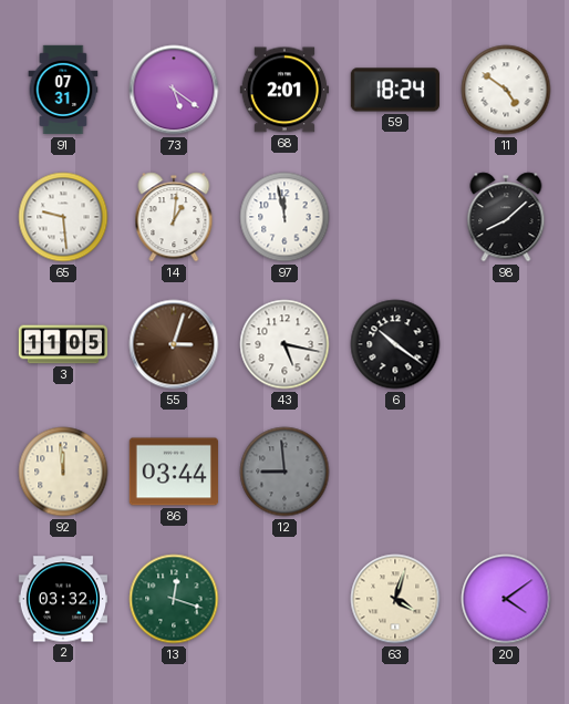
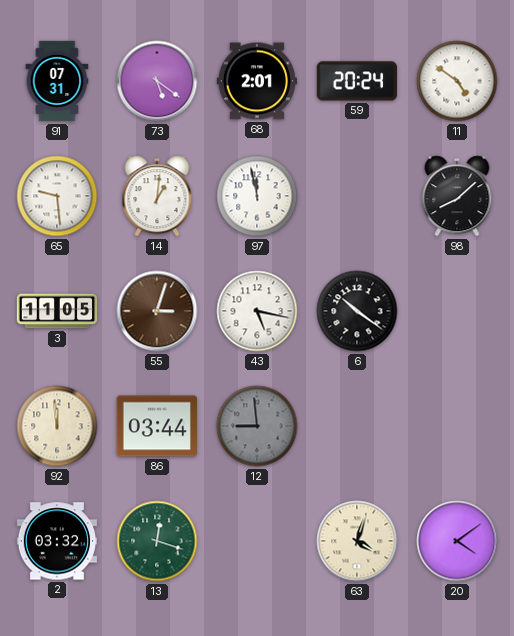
59: 18:24 -> 20:24
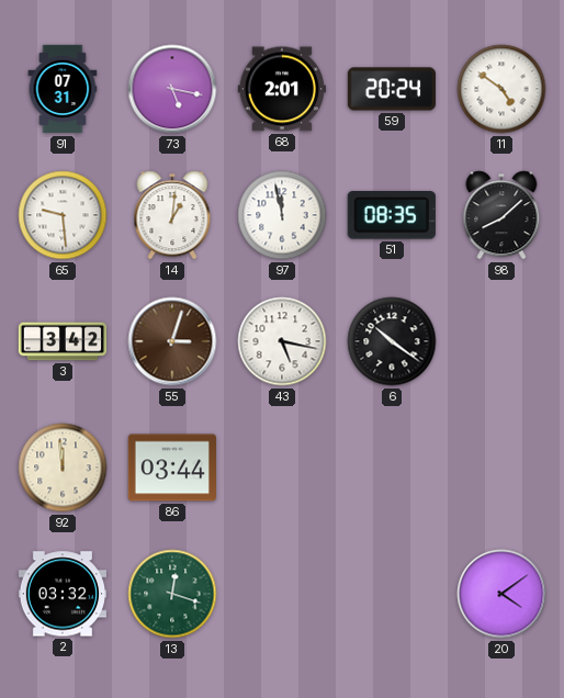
73: 5:21 -> 5:17
51: none -> 08:35
3: 11:05 -> 3:42
12: 8:59 -> none
63: 4:03 -> none
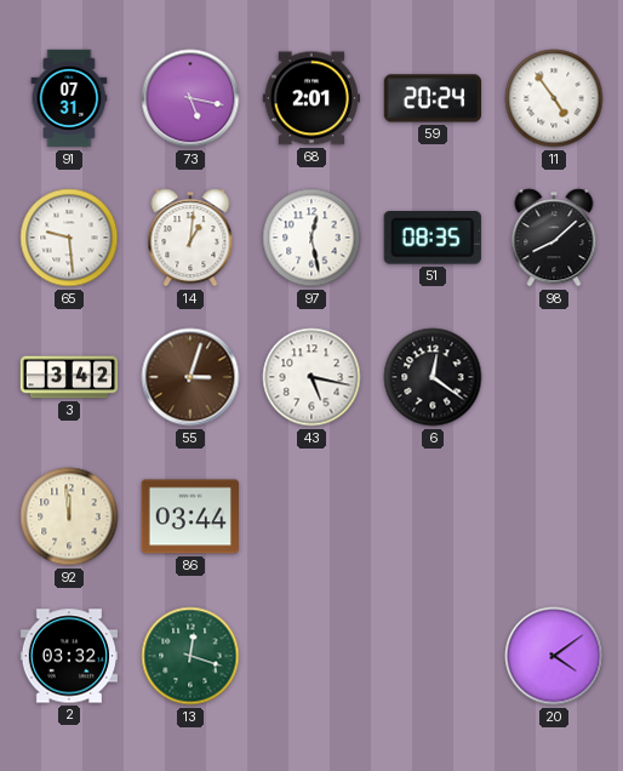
11: 4:51 -> 4:54
97: 11:58 -> 12:28
6: 10:21 -> 12:21
